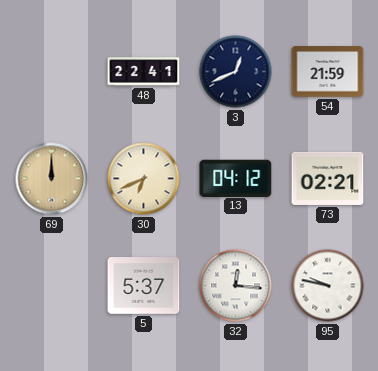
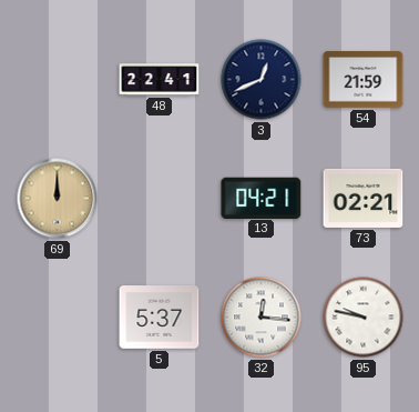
30: 6:41 -> none
13: 04:12 -> 04:21
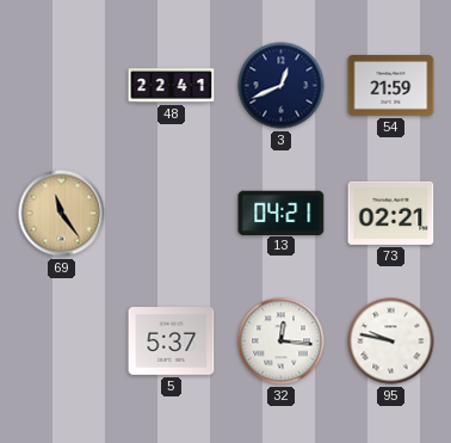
69: 12:00 -> 11:24
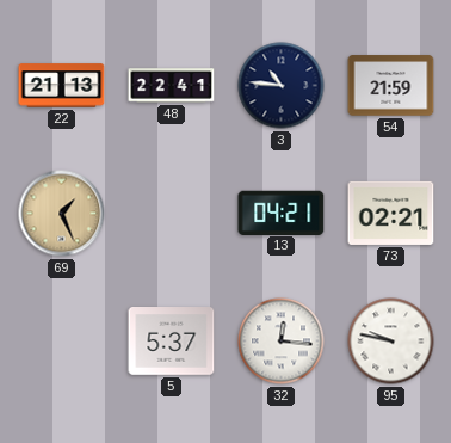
22: none -> 21:13
3: 12:41 -> 10:46
69: 11:24 -> 1:26
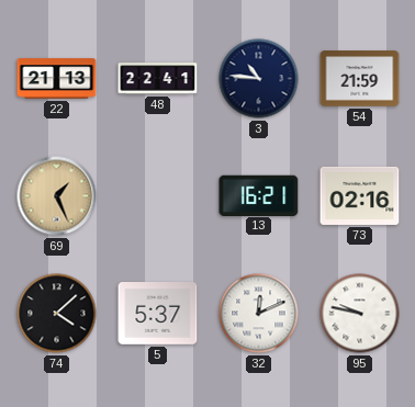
13: 04:21 -> 16:21
73: 02:21 -> 02:16
74: none -> 4:08
32: 12:16 -> 12:11
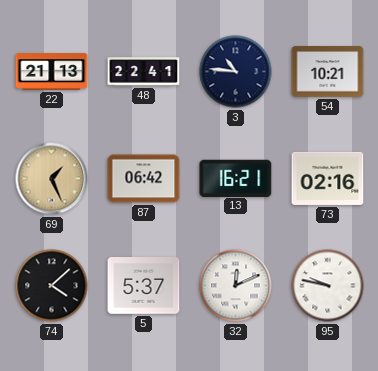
54: 21:59 -> 10:21
87: none -> 06:42
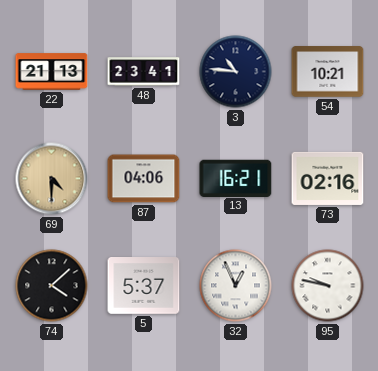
48: 22:41 -> 23:41
69: 1:26 -> 4:30
87: 06:42 -> 04:06
32: 12:11 -> 12:56
